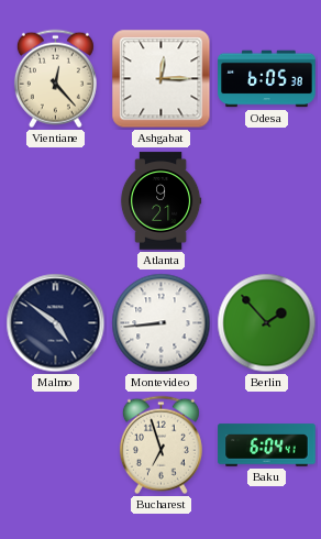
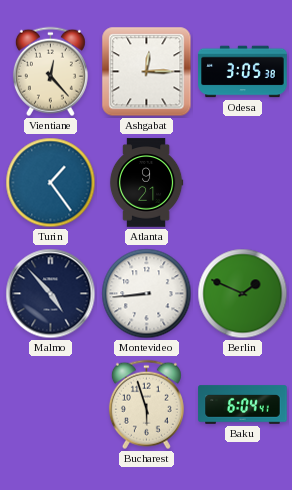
Odesa: 6:05 -> 3:05
Turin: none -> 1:24
Malmo: 4:51 -> 4:53
Berlin: 1:53 -> 1:49
Bucharest: 6:57 -> 5:57
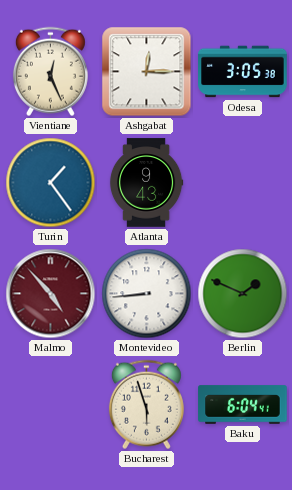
Vientiane: 12:23 -> 12:26
Atlanta: 9:21 -> 9:43
Malmo dial: navy -> burgundy
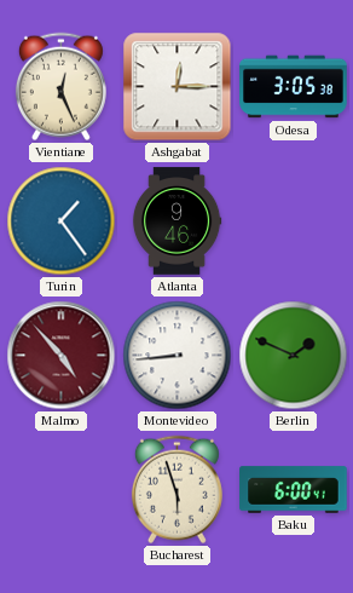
Atlanta: 9:43 -> 9:46
Baku: 6:04 -> 6:00
